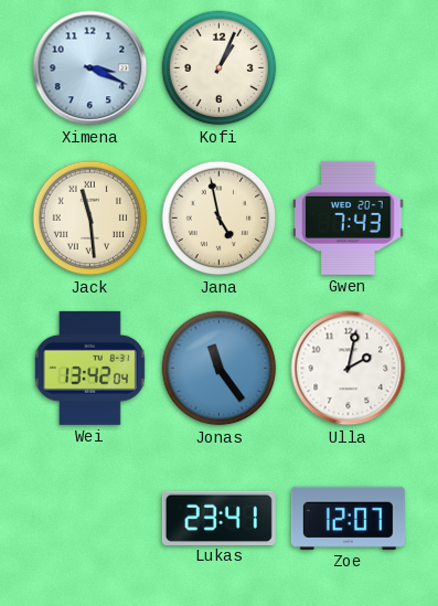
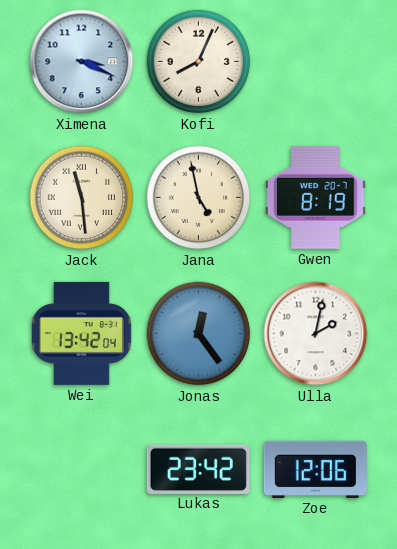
Kofi: 1:04 -> 8:04
Gwen: 7:43 -> 8:19
Jonas: 11:24 -> 12:24
Lukas: 23:41 -> 23:42
Zoe: 12:07 -> 12:06
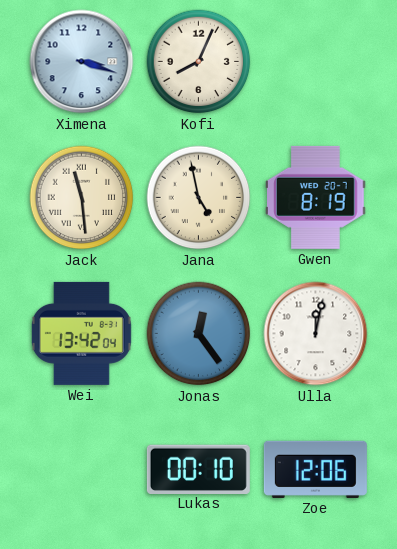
Ximena: 3:19 -> 3:18
Ulla: 2:02 -> 12:02
Lukas: 23:42 -> 00:10
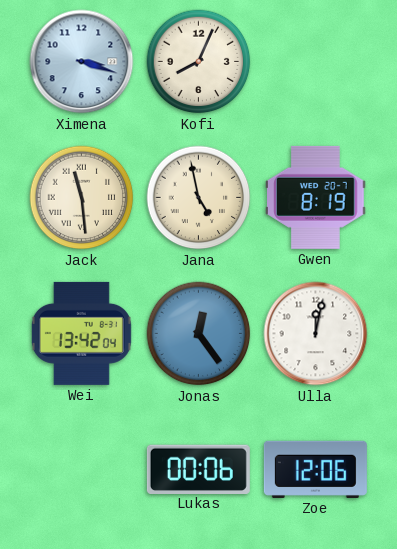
Lukas: 00:10 -> 00:06
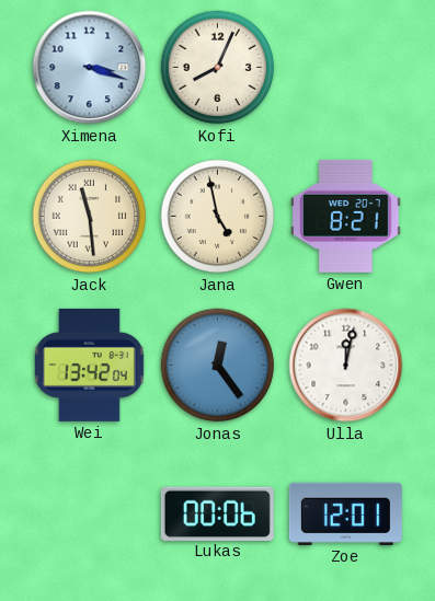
Gwen: 8:19 -> 8:21
Zoe: 12:06 -> 12:01
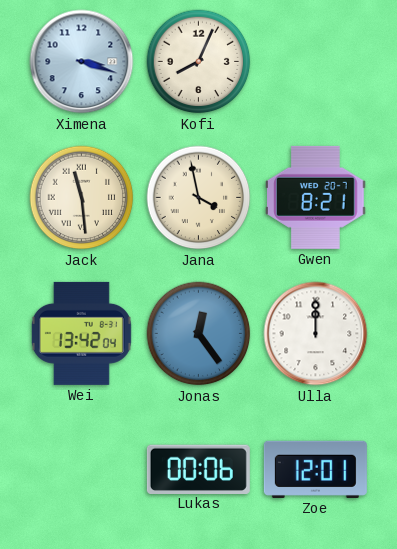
Jana: 4:58 -> 3:58
Ulla: 12:02 -> 12:00
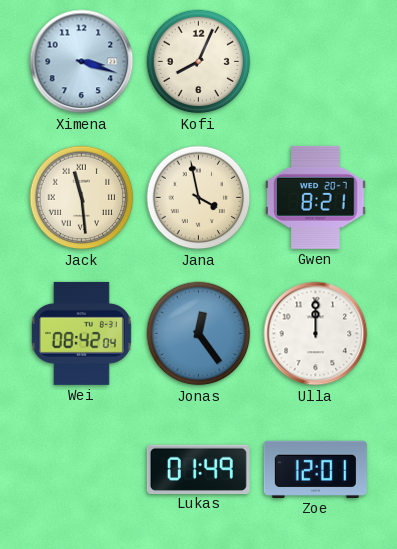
Wei: 13:42 -> 08:42
Lukas: 00:06 -> 01:49
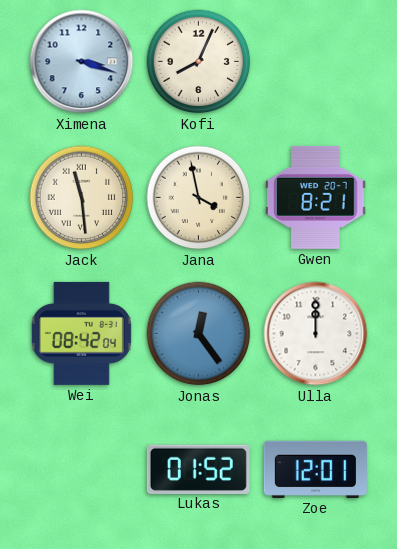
Lukas: 01:49 -> 01:52
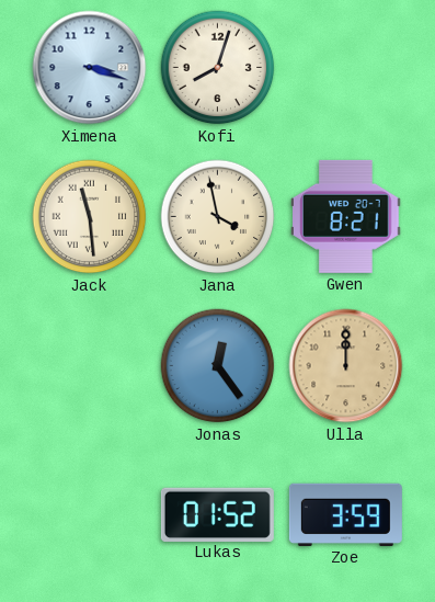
Kofi: 8:04 -> 8:03
Wei: 08:42 -> none
Ulla dial: white -> champagne
Zoe: 12:01 -> 3:59
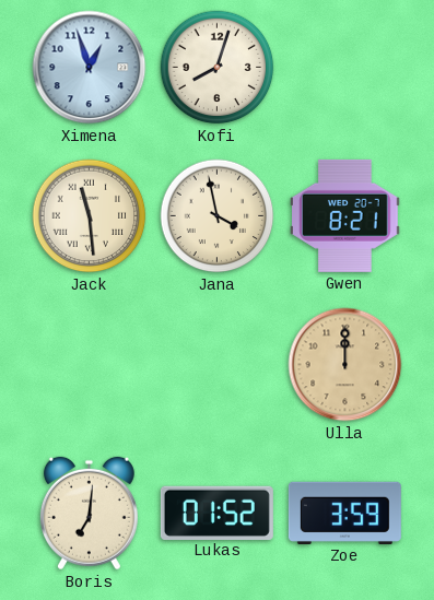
Ximena: 3:18 -> 12:57
Jonas: 12:24 -> none
Boris: none -> 7:01
